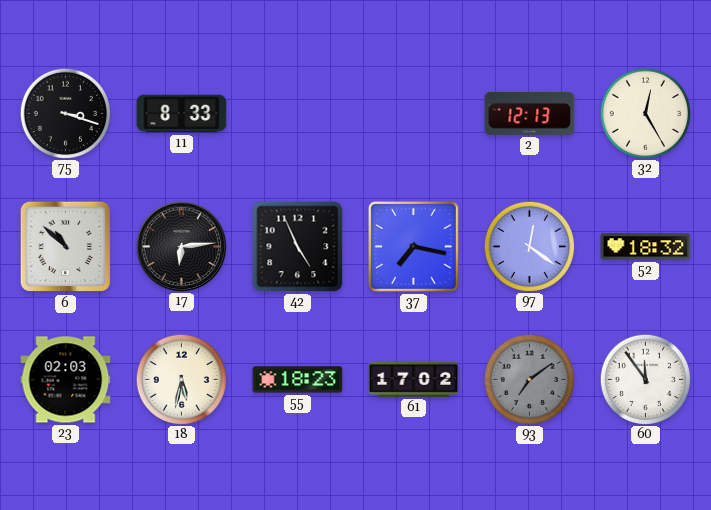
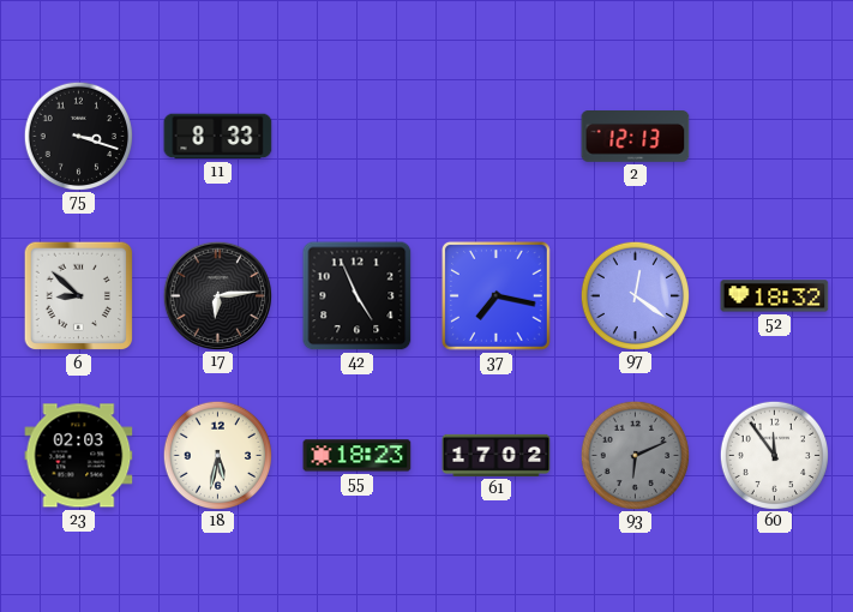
32: 12:25 -> none
6: 10:52 -> 8:52
93: 7:09 -> 6:11
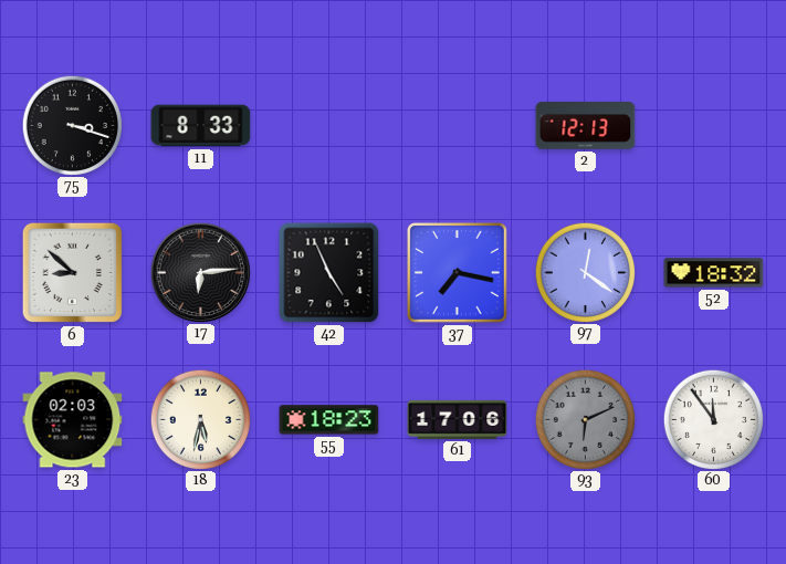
61: 17:02 -> 17:06
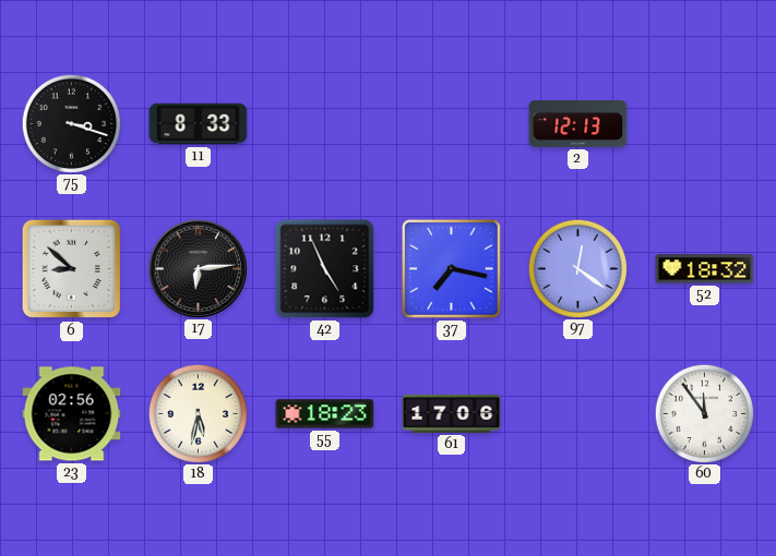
23: 02:03 -> 02:56
93: 6:11 -> none
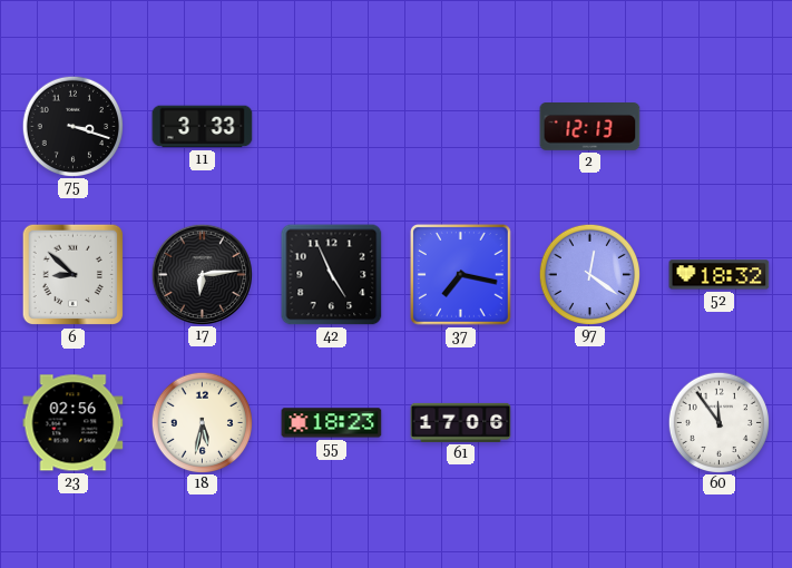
11: 8:33 -> 3:33
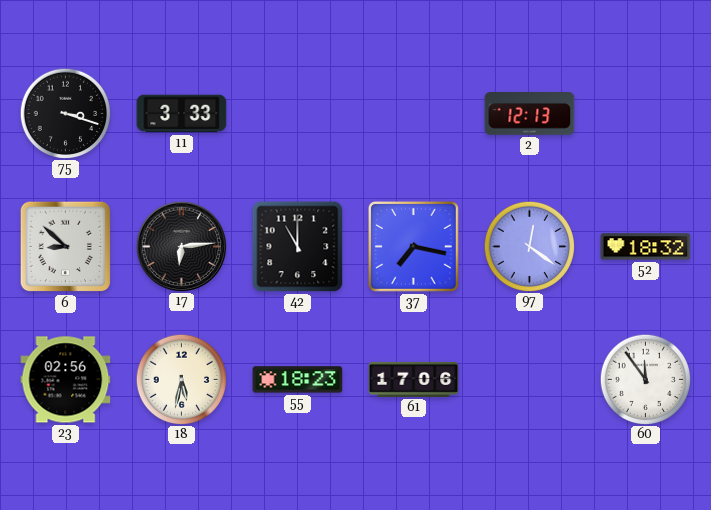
42: 4:56 -> 11:00
